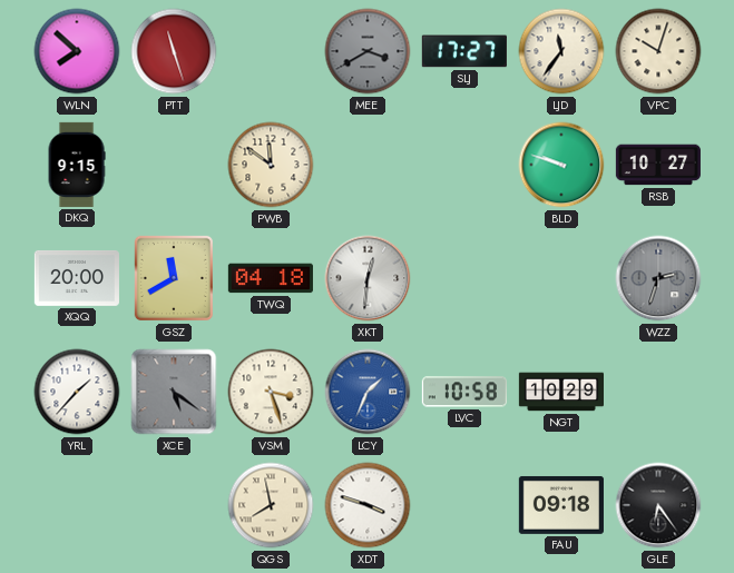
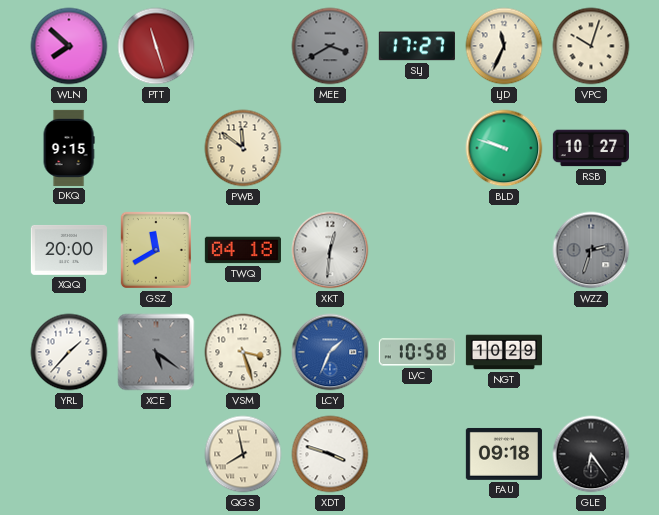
LJD: 11:36 -> 11:34
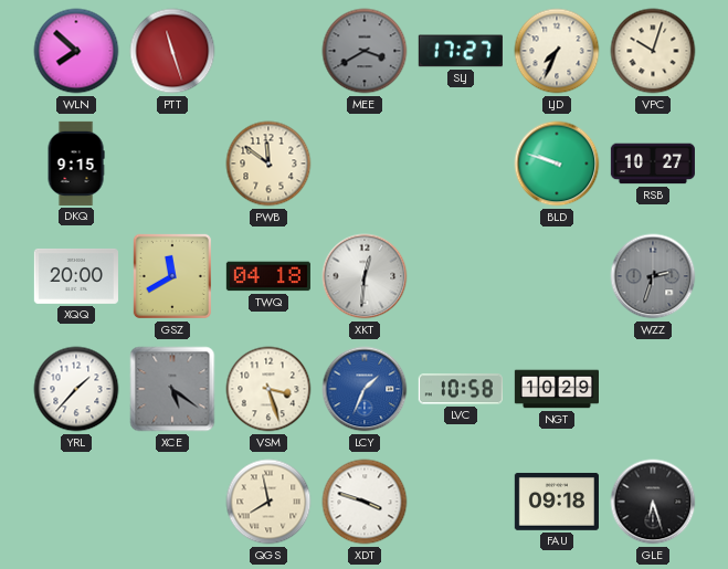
LJD: 11:34 -> 7:34
GLE: 6:24 -> 6:27
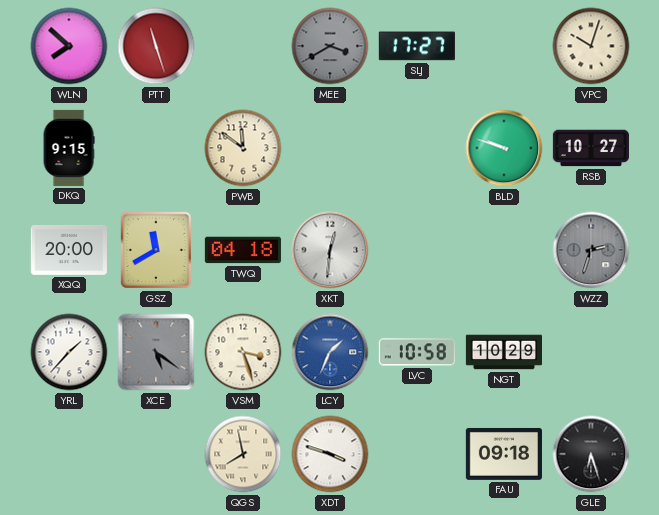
LJD: 7:34 -> none
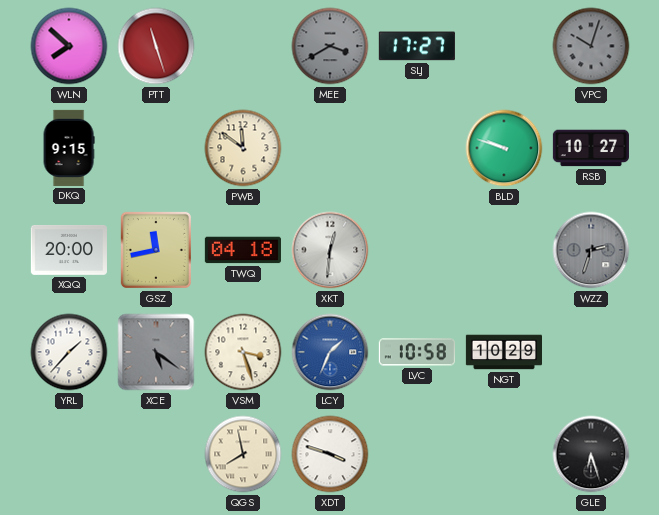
VPC dial: cream -> grey
GSZ: 11:40 -> 11:43
FAU: 09:18 -> none
